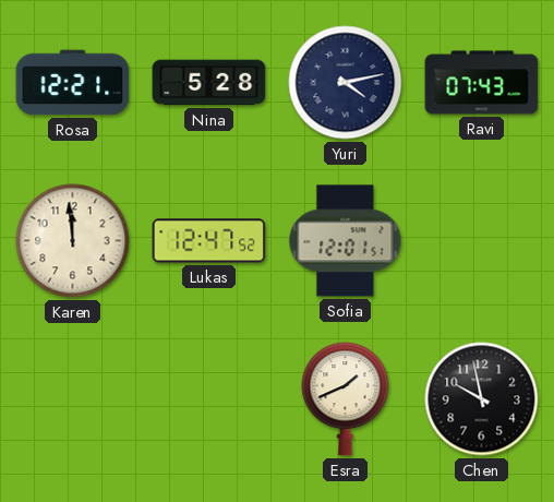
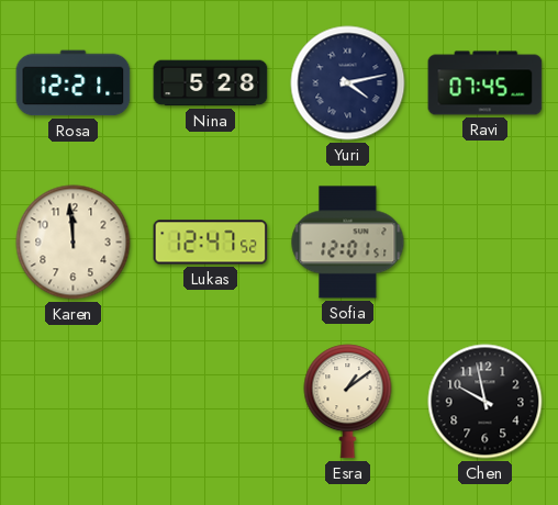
Ravi: 07:43 -> 07:45
Esra: 1:41 -> 1:09
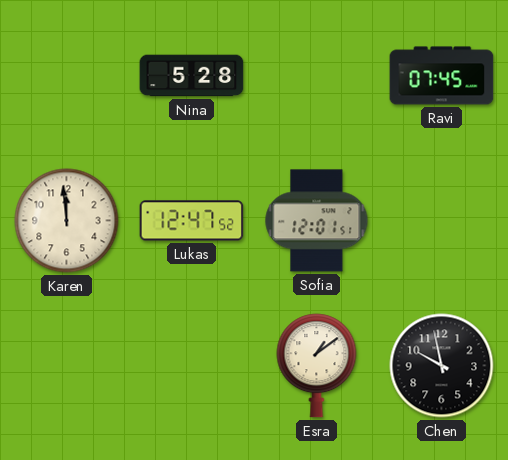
Rosa: 12:21 -> none
Yuri: 4:13 -> none
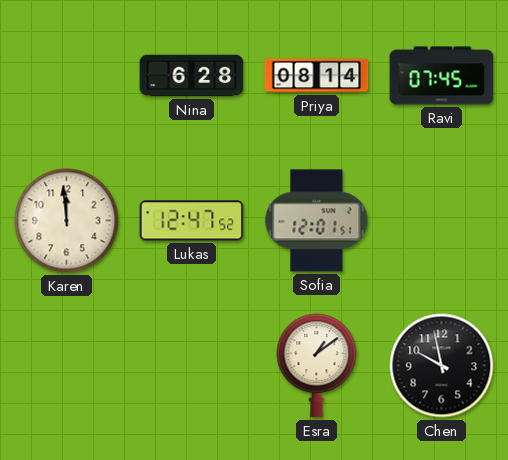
Nina: 5:28 -> 6:28
Priya: none -> 08:14
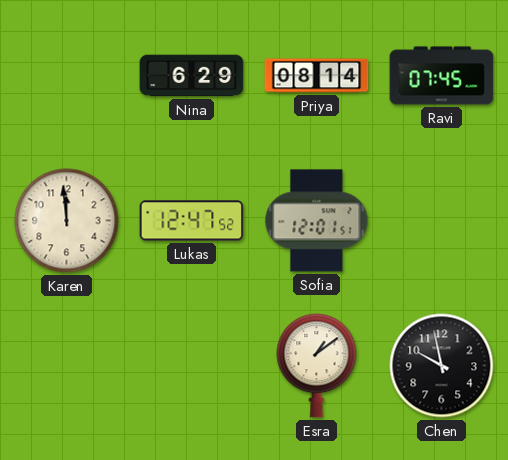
Nina: 6:28 -> 6:29
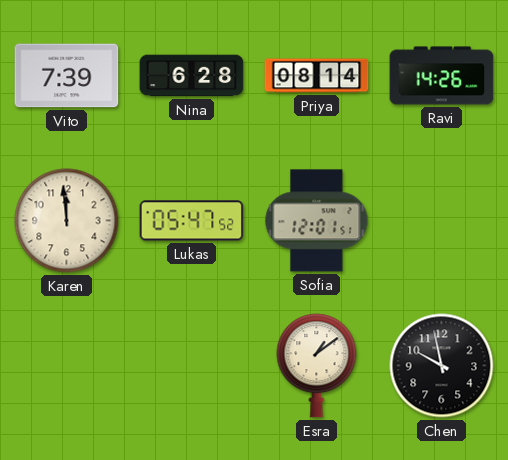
Vito: none -> 7:39
Nina: 6:29 -> 6:28
Ravi: 07:45 -> 14:26
Lukas: 12:47 -> 05:47
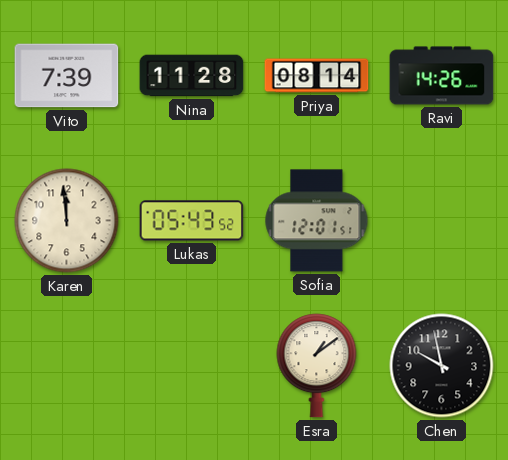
Nina: 6:28 -> 11:28
Lukas: 05:47 -> 05:43
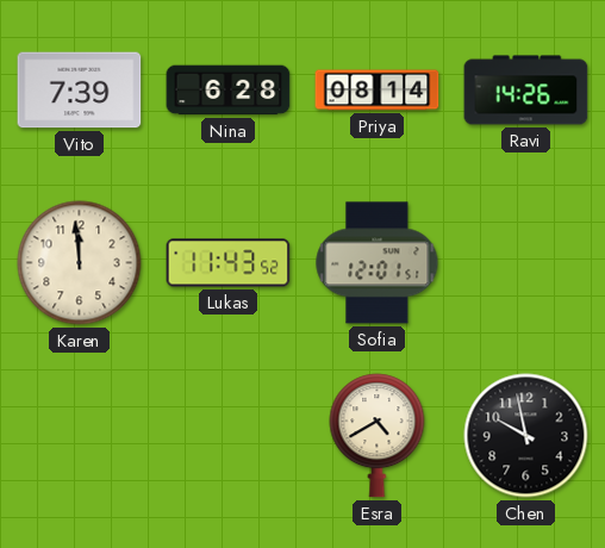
Nina: 11:28 -> 6:28
Lukas: 05:43 -> 11:43
Esra: 1:09 -> 4:40
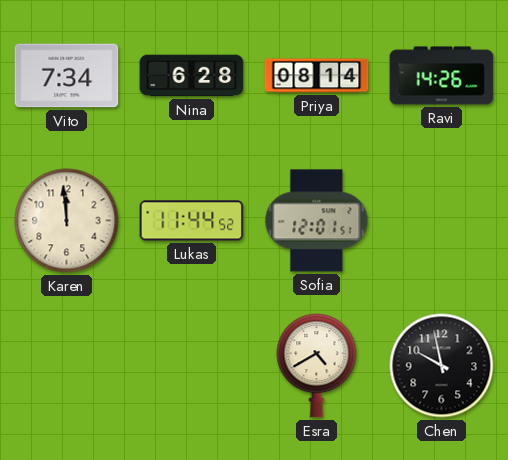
Vito: 7:39 -> 7:34
Lukas: 11:43 -> 11:44
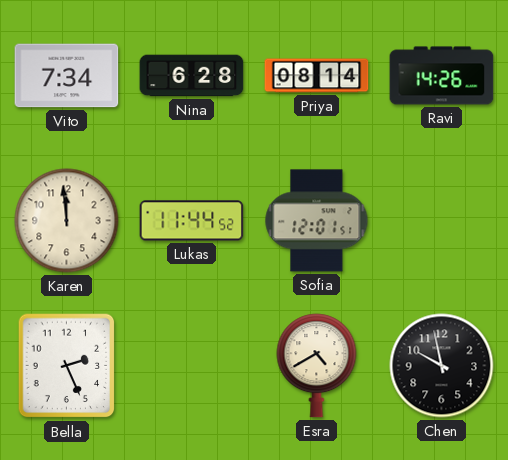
Bella: none -> 2:26
